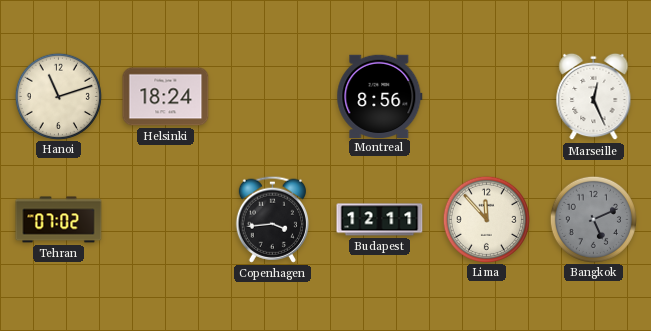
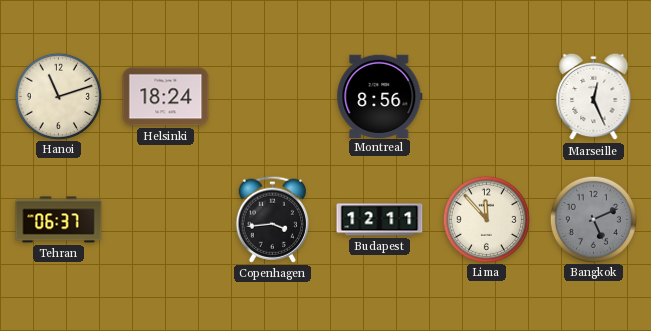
Tehran: 07:02 -> 06:37
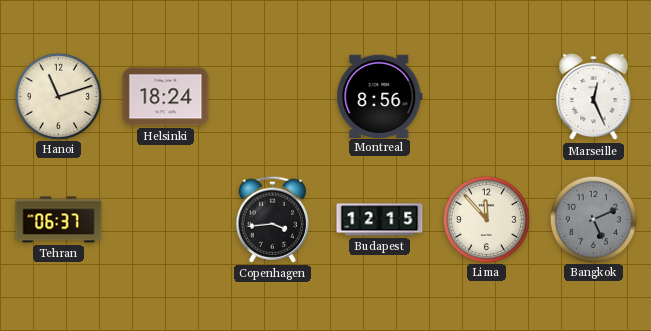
Budapest: 12:11 -> 12:15
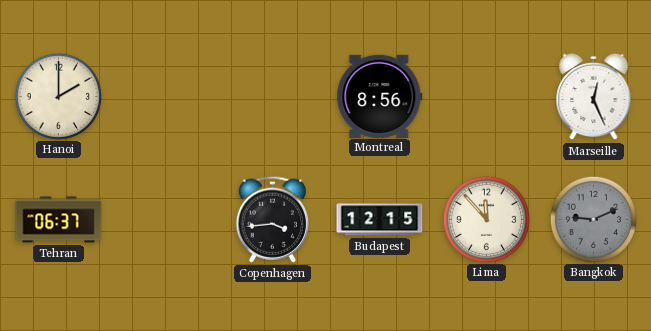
Hanoi: 11:12 -> 2:00
Helsinki: 18:24 -> none
Bangkok: 5:11 -> 9:11
